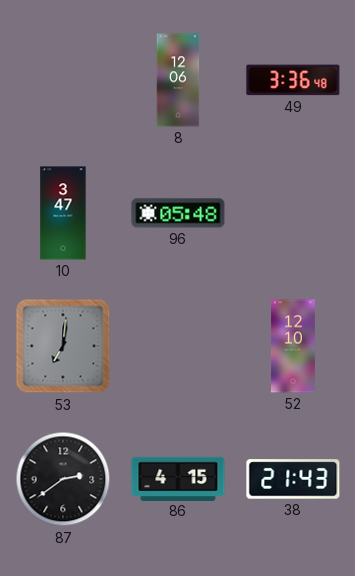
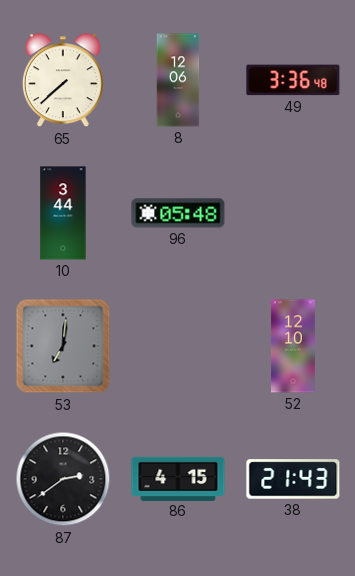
65: none -> 7:38
10: 3:47 -> 3:44
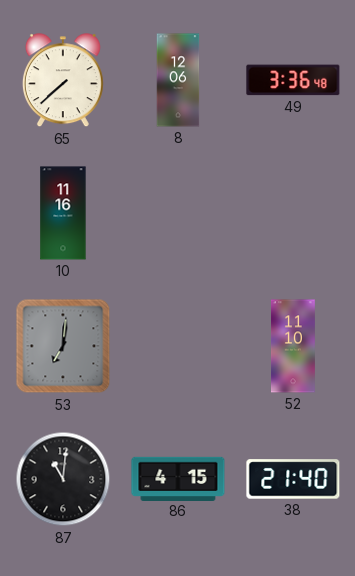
10: 3:44 -> 11:16
96: 05:48 -> none
52: 12:10 -> 11:10
87: 2:39 -> 11:01
38: 21:43 -> 21:40
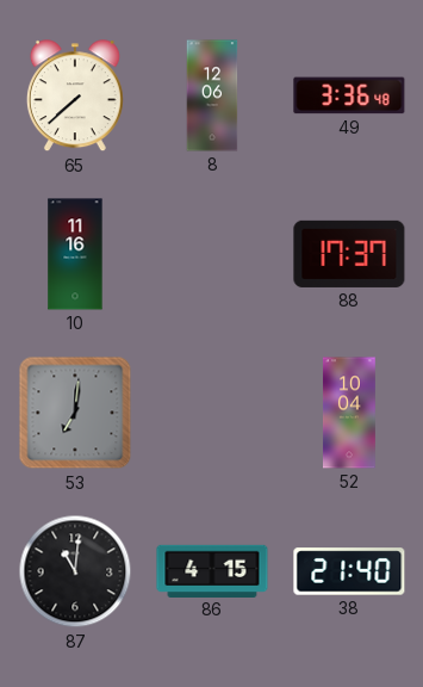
88: none -> 17:37
52: 11:10 -> 10:04
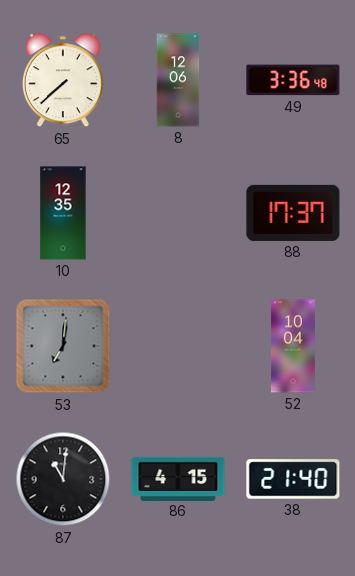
10: 11:16 -> 12:35
